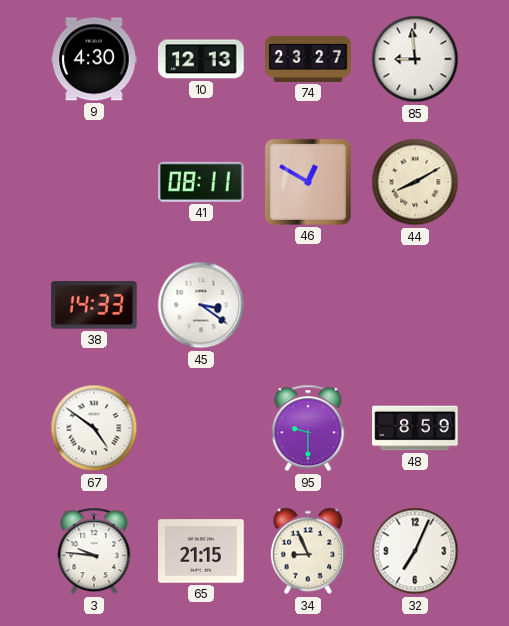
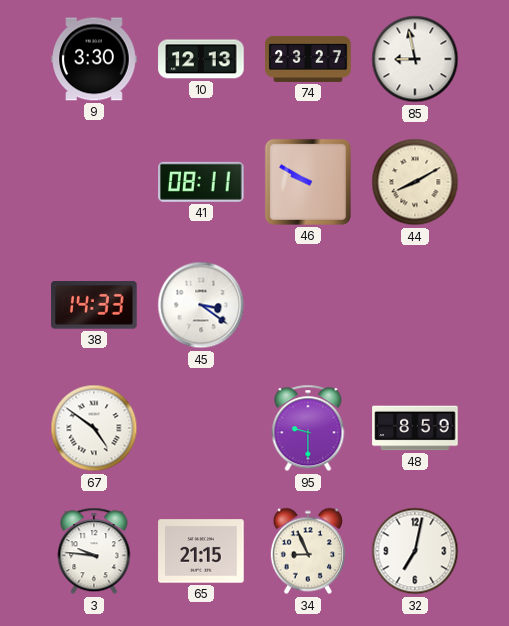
9: 4:30 -> 3:30
85: 8:59 -> 8:58
46: 12:50 -> 9:50
32: 7:04 -> 7:02
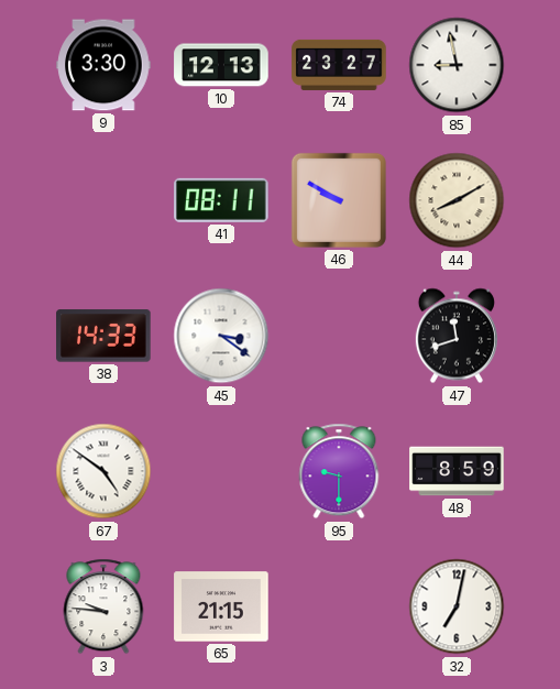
47: none -> 11:42
34: 8:56 -> none
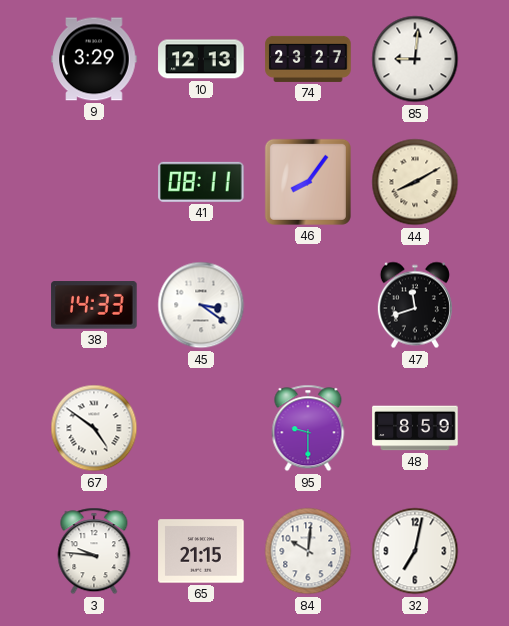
9: 3:30 -> 3:29
85: 8:58 -> 9:01
46: 9:50 -> 8:06
84: none -> 10:01
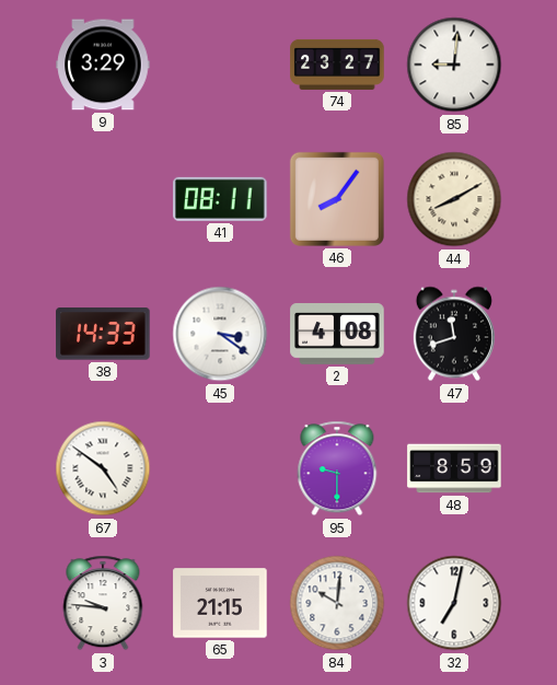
10: 12:13 -> none
2: none -> 4:08
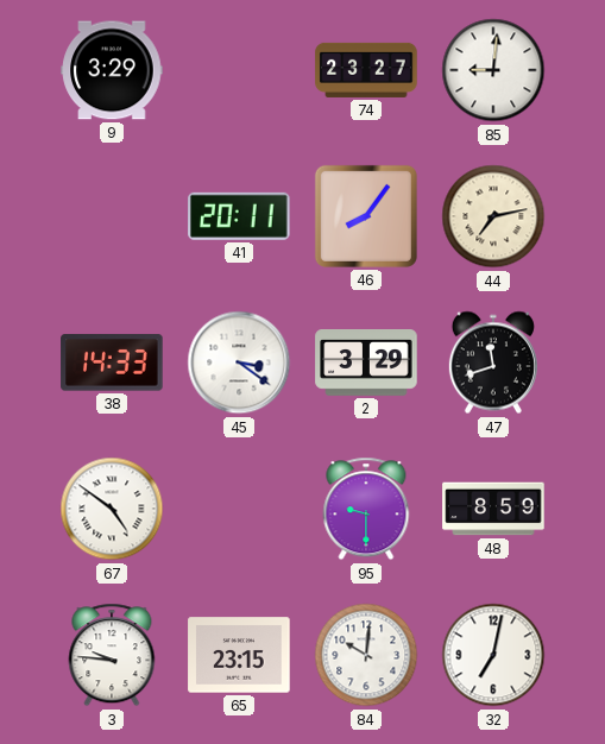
41: 08:11 -> 20:11
44: 8:10 -> 7:13
2: 4:08 -> 3:29
65: 21:15 -> 23:15
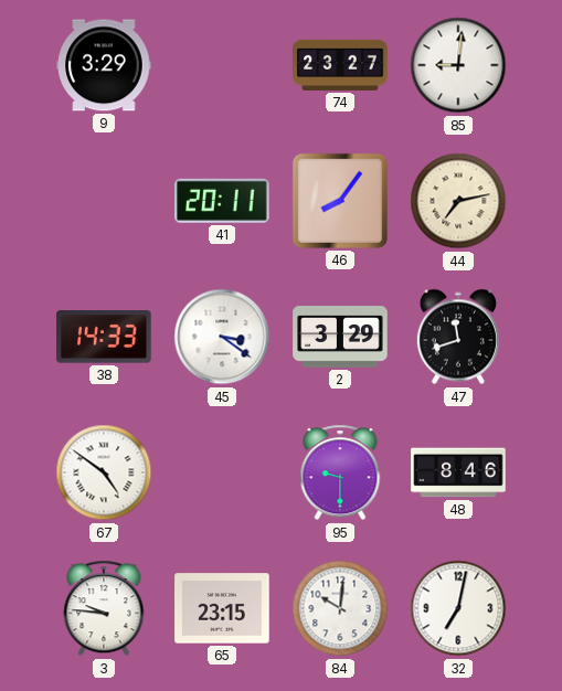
48: 8:59 -> 8:46
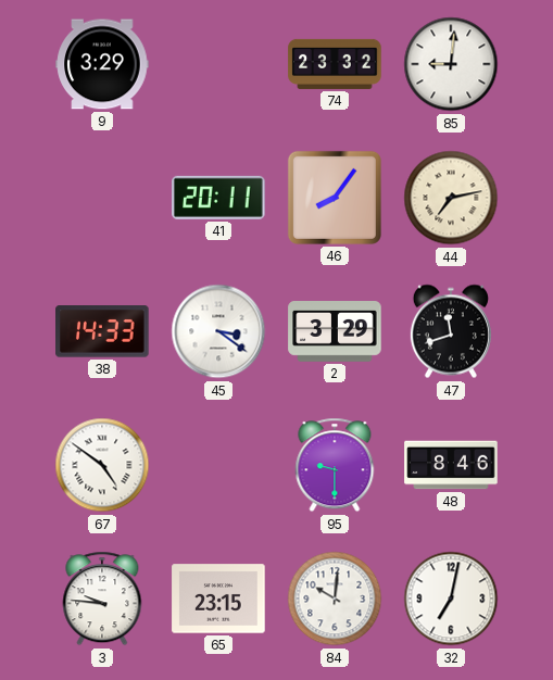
74: 23:27 -> 23:32
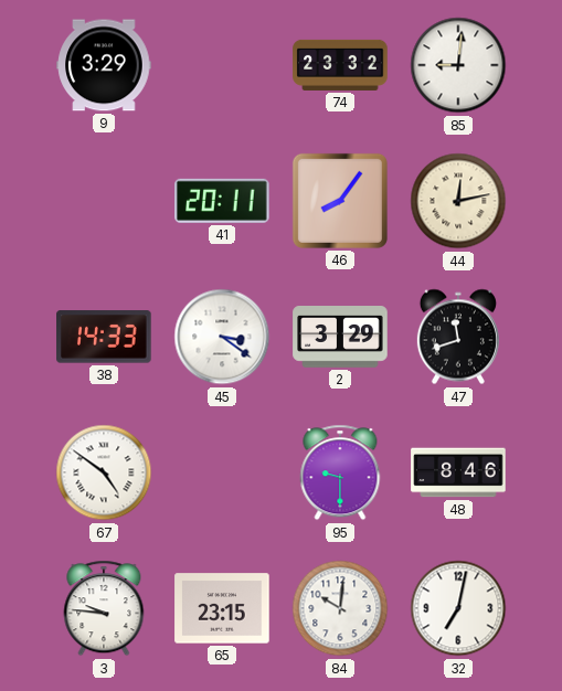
44: 7:13 -> 12:13
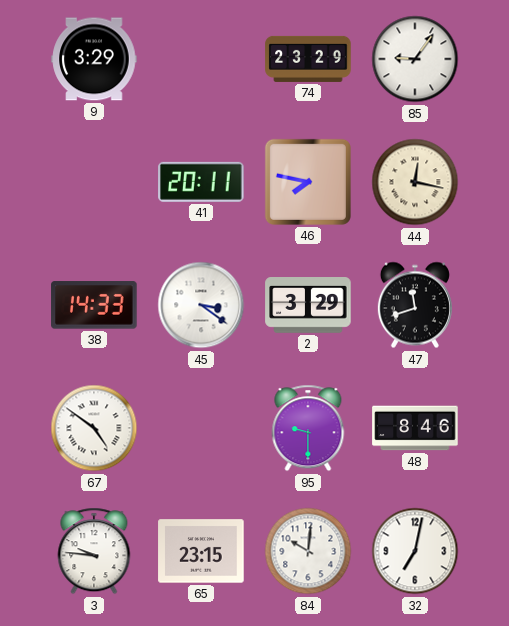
74: 23:32 -> 23:29
85: 9:01 -> 9:06
46: 8:06 -> 7:47
44: 12:13 -> 12:17
